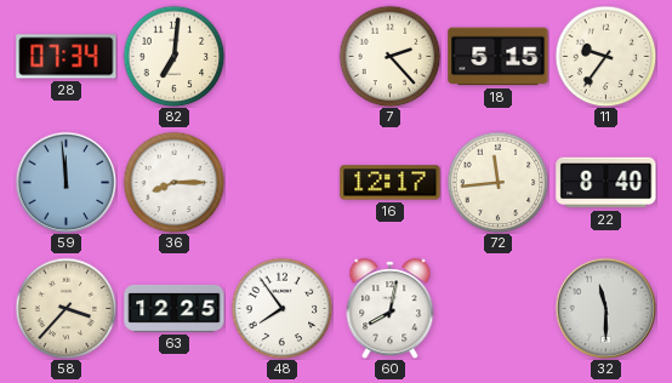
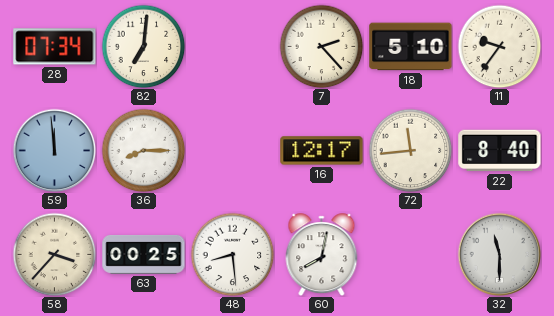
18: 5:15 -> 5:10
63: 12:25 -> 00:25
48: 7:54 -> 8:29
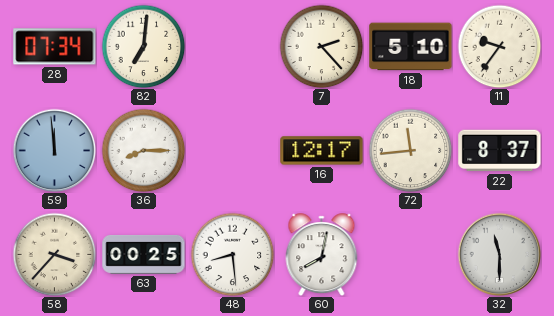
22: 8:40 -> 8:37
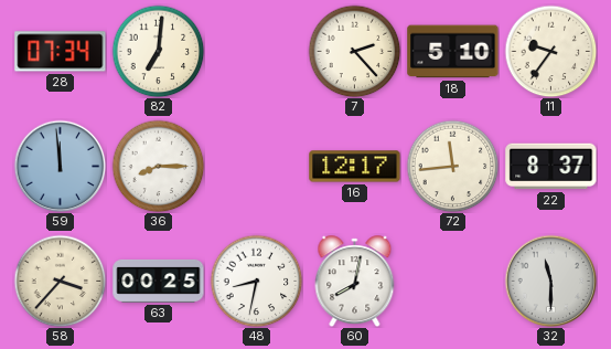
48: 8:29 -> 8:32
